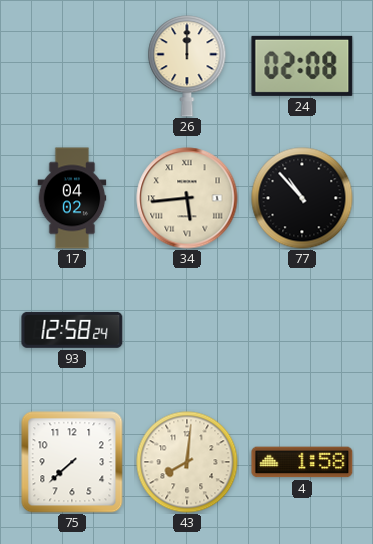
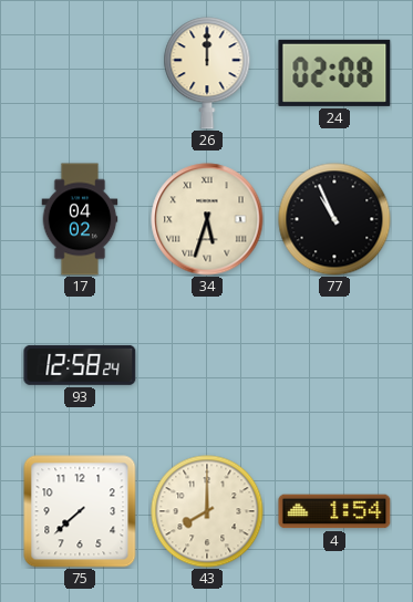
34: 5:44 -> 5:33
77: 10:53 -> 10:56
43: 8:01 -> 8:00
4: 1:58 -> 1:54
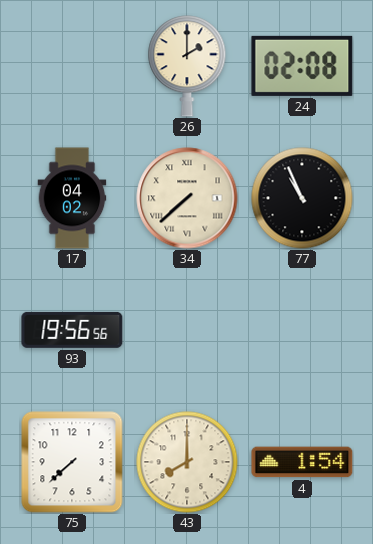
26: 12:00 -> 2:00
34: 5:33 -> 7:38
93: 12:58 -> 19:56
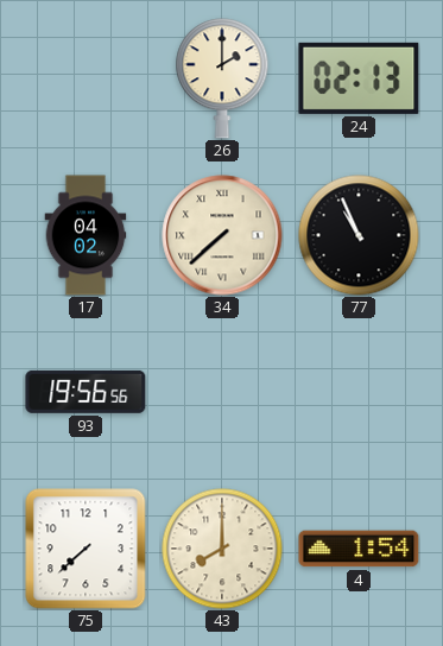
24: 02:08 -> 02:13
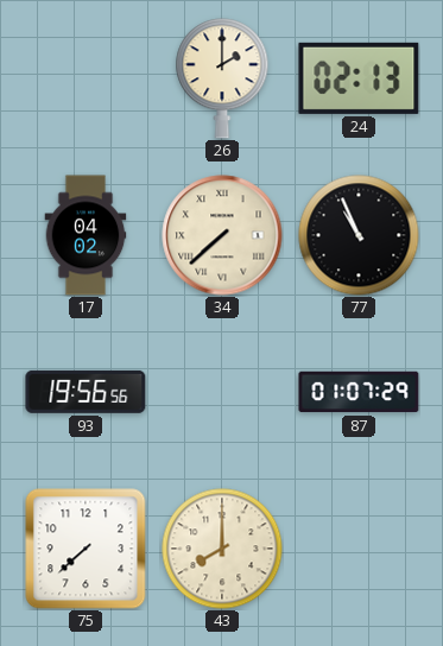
87: none -> 01:07
4: 1:54 -> none
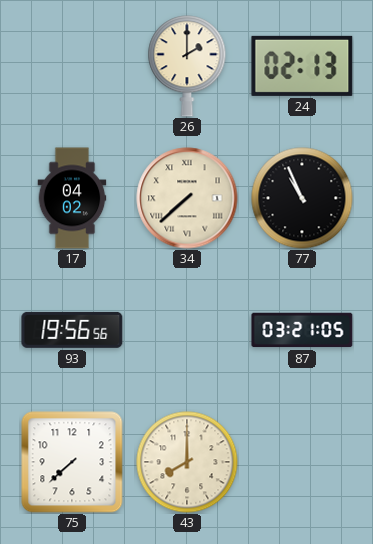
87: 01:07 -> 03:21
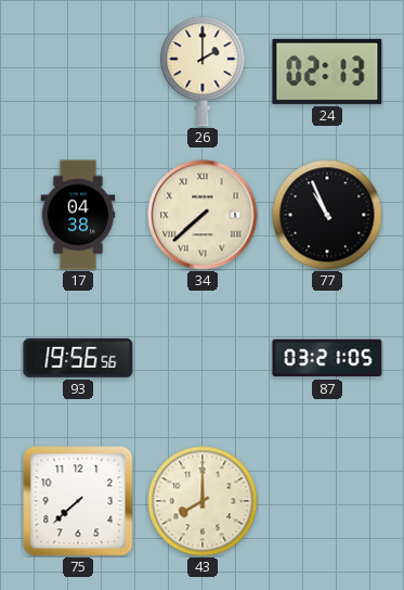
17: 04:02 -> 04:38
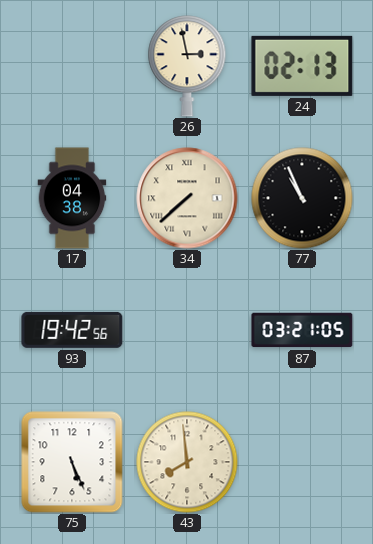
26: 2:00 -> 2:58
93: 19:56 -> 19:42
75: 7:38 -> 5:26
43: 8:00 -> 7:59
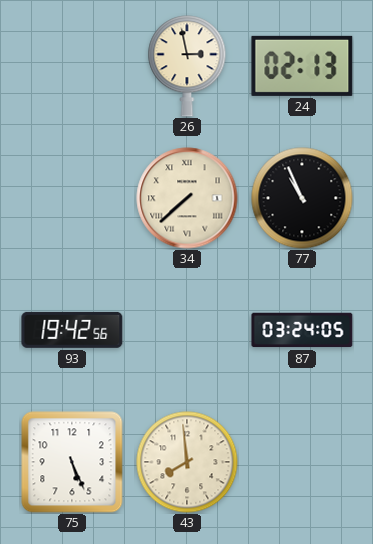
17: 04:38 -> none
87: 03:21 -> 03:24
